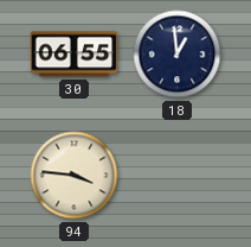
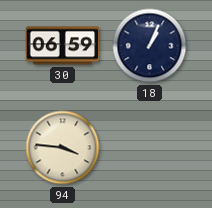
30: 06:55 -> 06:59
18: 12:59 -> 1:04
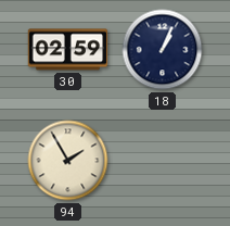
30: 06:59 -> 02:59
94: 3:46 -> 1:55
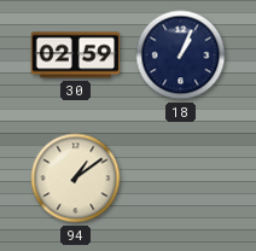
94: 1:55 -> 1:09
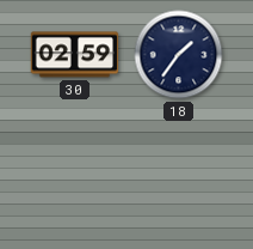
18: 1:04 -> 1:36
94: 1:09 -> none
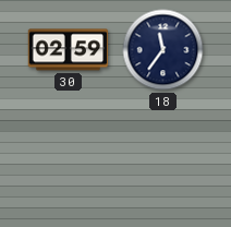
18: 1:36 -> 11:36
